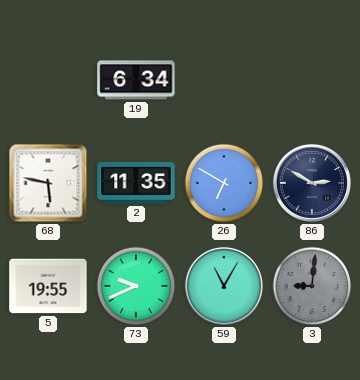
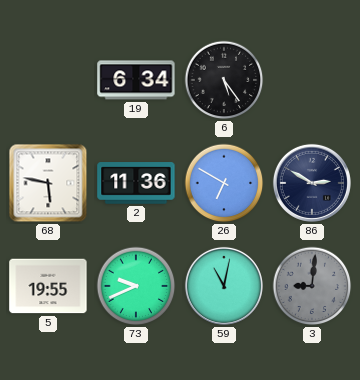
6: none -> 5:24
2: 11:35 -> 11:36
59: 11:05 -> 11:02
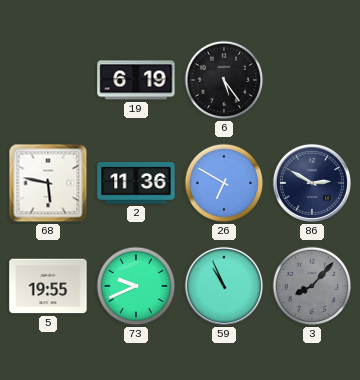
19: 6:34 -> 6:19
59: 11:02 -> 10:56
3: 9:01 -> 8:07
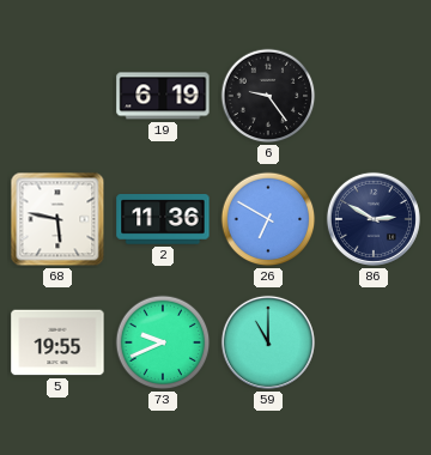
6: 5:24 -> 9:24
59: 10:56 -> 11:00
3: 8:07 -> none
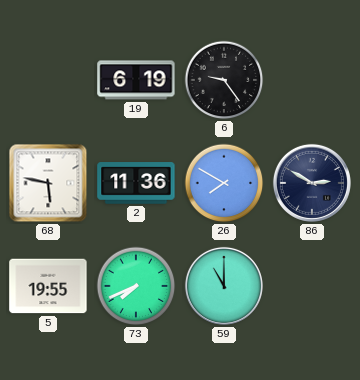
26: 6:50 -> 7:50
73: 9:41 -> 7:41
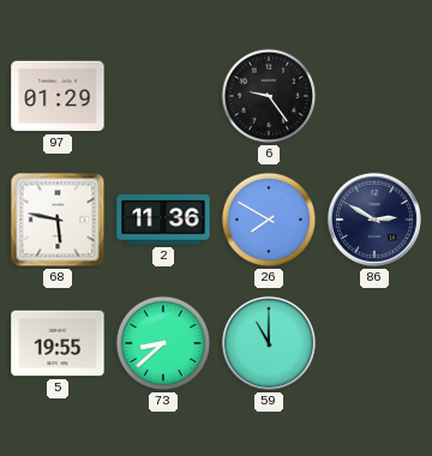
97: none -> 01:29
19: 6:19 -> none
73: 7:41 -> 8:38
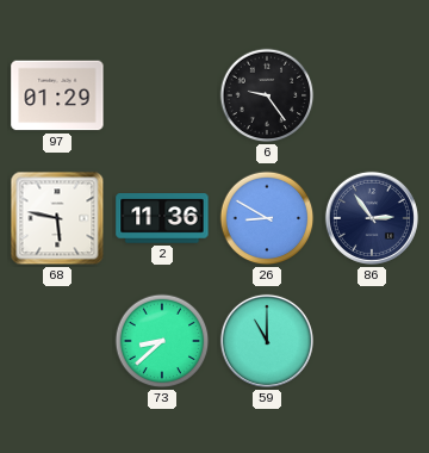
26: 7:50 -> 8:50
86: 2:50 -> 2:54
5: 19:55 -> none
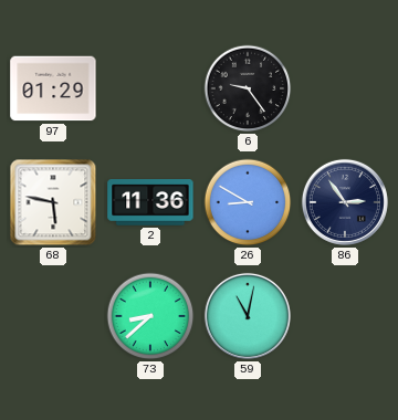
59: 11:00 -> 11:02
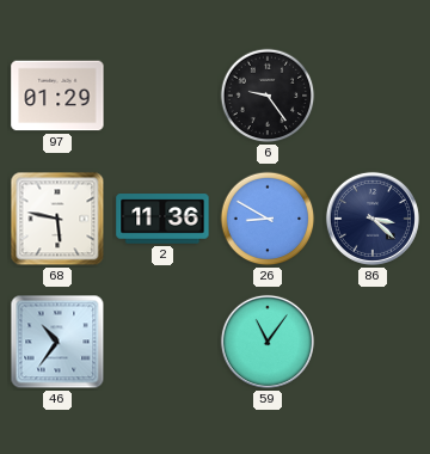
86: 2:54 -> 3:22
46: none -> 10:36
73: 8:38 -> none
59: 11:02 -> 11:06
